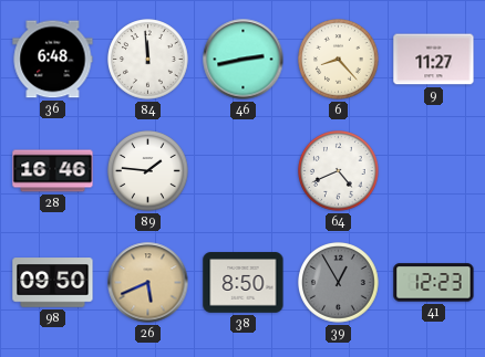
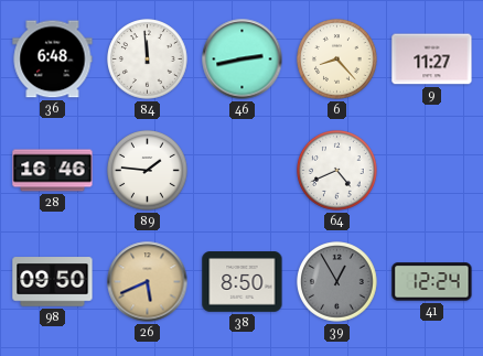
41: 12:23 -> 12:24
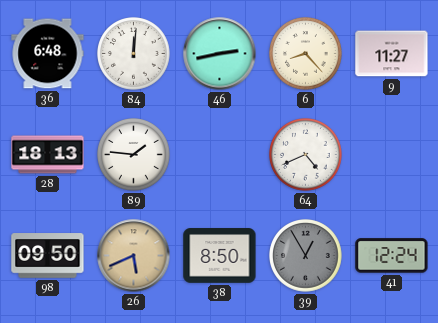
84: 11:59 -> 12:01
28: 16:46 -> 18:13
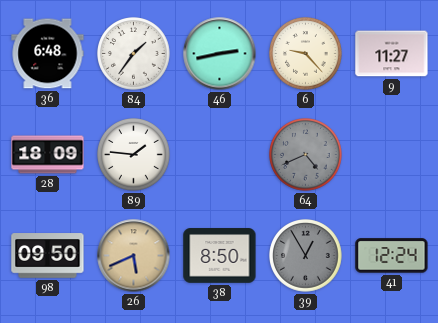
84: 12:01 -> 1:36
6: 8:23 -> 9:23
28: 18:13 -> 18:09
64 dial: white -> grey
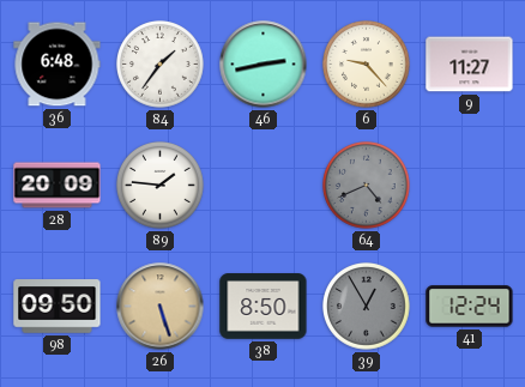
28: 18:09 -> 20:09
26: 5:41 -> 5:27
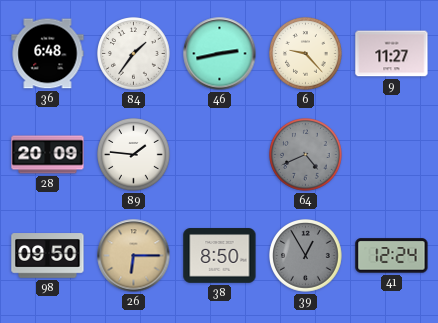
26: 5:27 -> 6:15
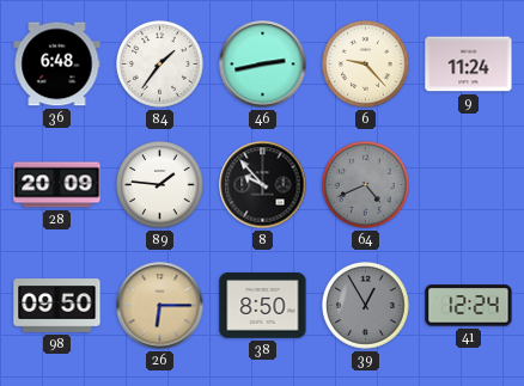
9: 11:27 -> 11:24
8: none -> 9:53
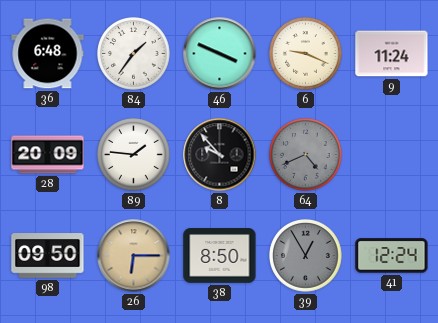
46: 2:43 -> 3:49
6: 9:23 -> 9:19
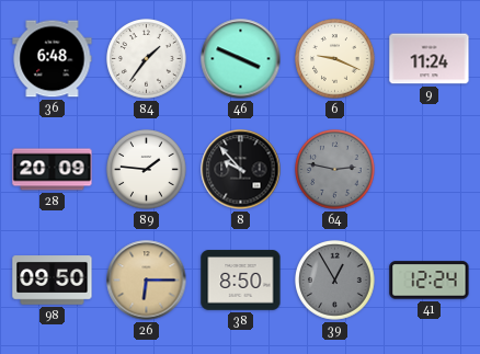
64: 4:41 -> 2:47
